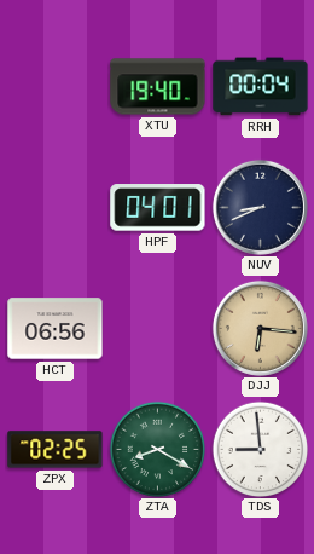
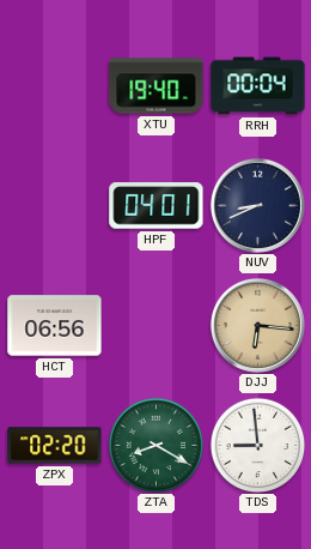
ZPX: 02:25 -> 02:20
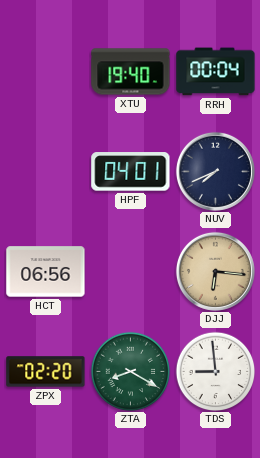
NUV: 8:41 -> 7:41
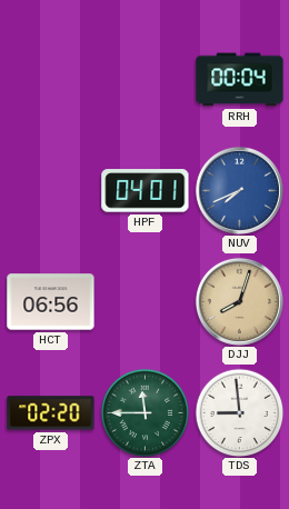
XTU: 19:40 -> none
NUV dial: navy -> blue
DJJ: 6:16 -> 8:03
ZTA: 8:20 -> 11:45
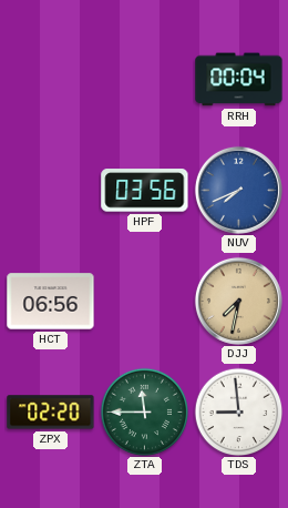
HPF: 04:01 -> 03:56
DJJ: 8:03 -> 7:32
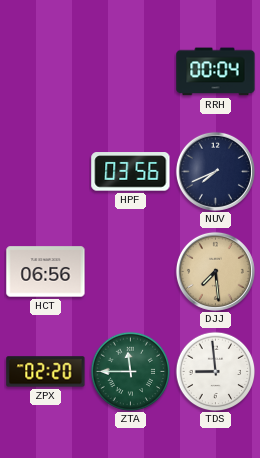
NUV dial: blue -> navy
DJJ: 7:32 -> 7:29
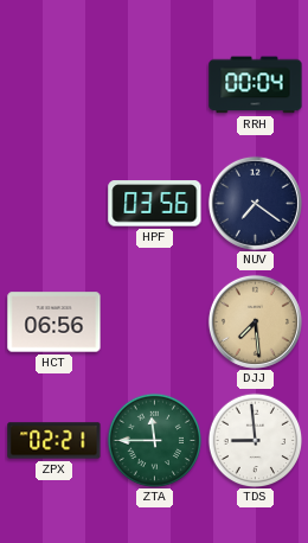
NUV: 7:41 -> 7:21
ZPX: 02:20 -> 02:21
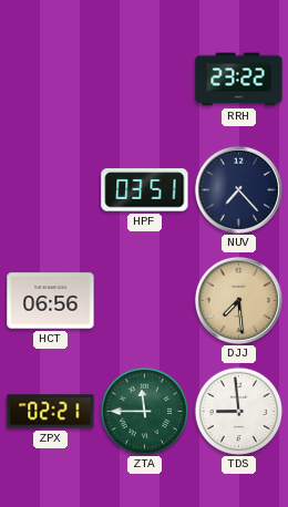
RRH: 00:04 -> 23:22
HPF: 03:56 -> 03:51
NUV: 7:21 -> 7:23
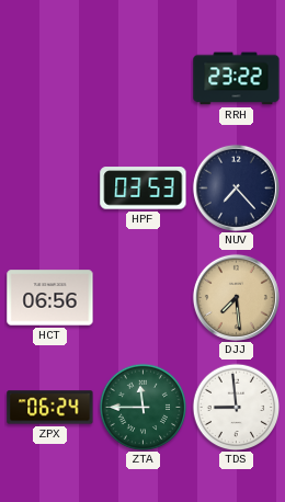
HPF: 03:51 -> 03:53
ZPX: 02:21 -> 06:24
